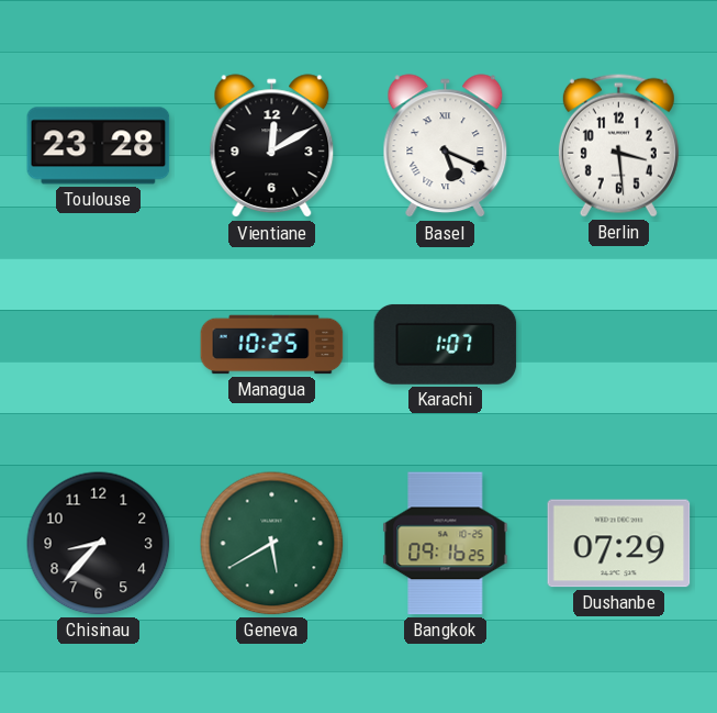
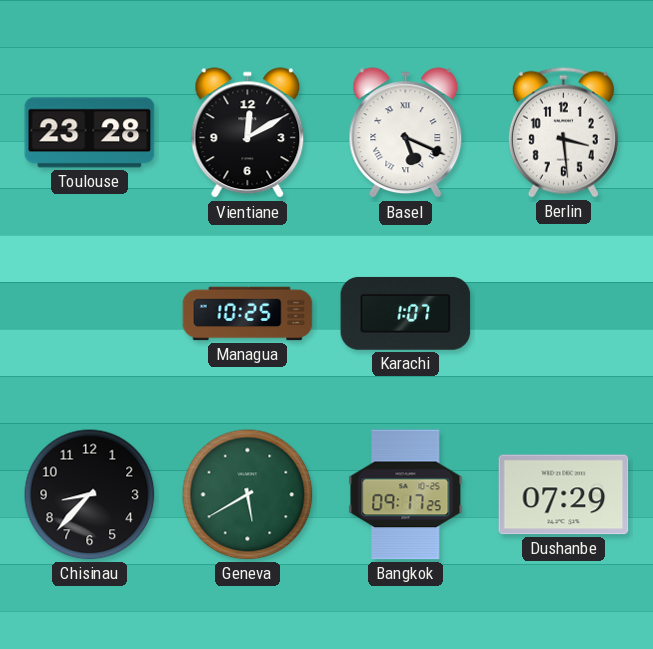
Bangkok: 09:16 -> 09:17
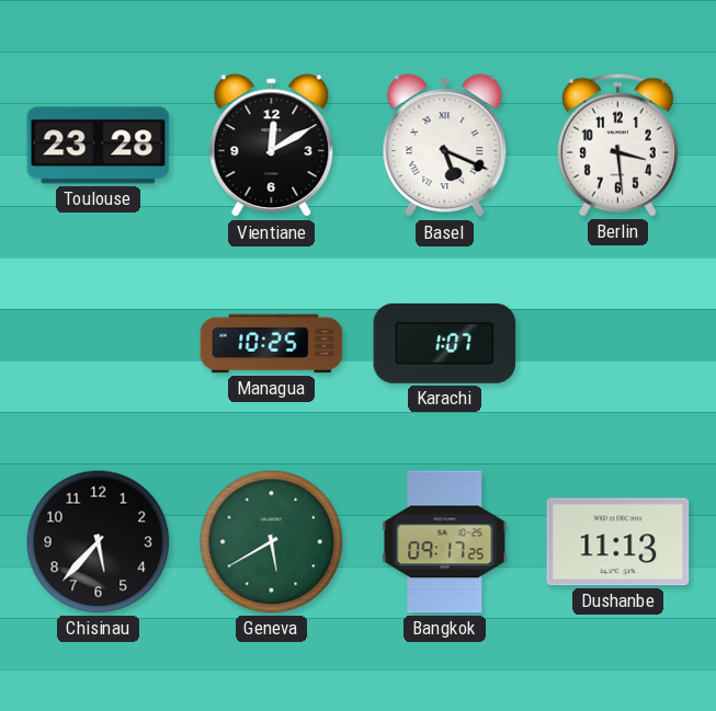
Chisinau: 8:37 -> 5:37
Dushanbe: 07:29 -> 11:13
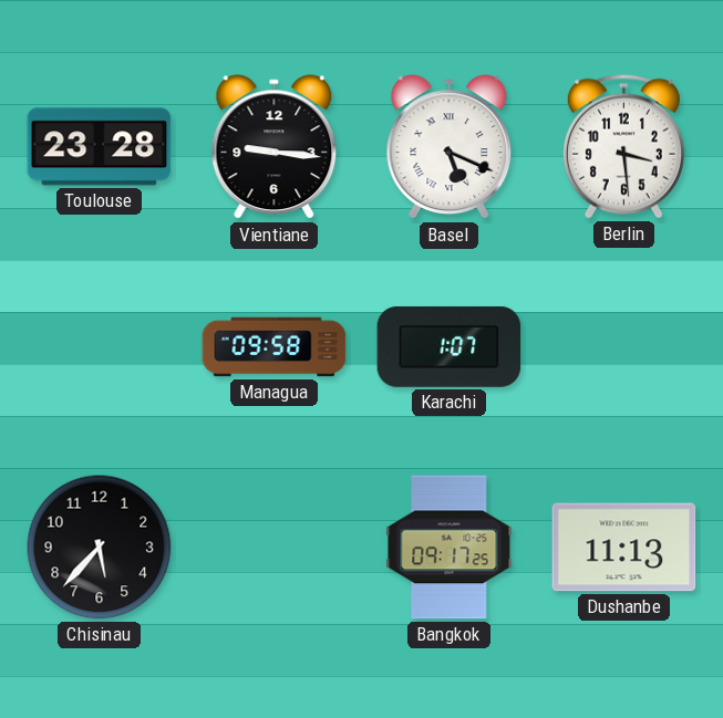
Vientiane: 12:10 -> 9:16
Managua: 10:25 -> 09:58
Geneva: 5:40 -> none
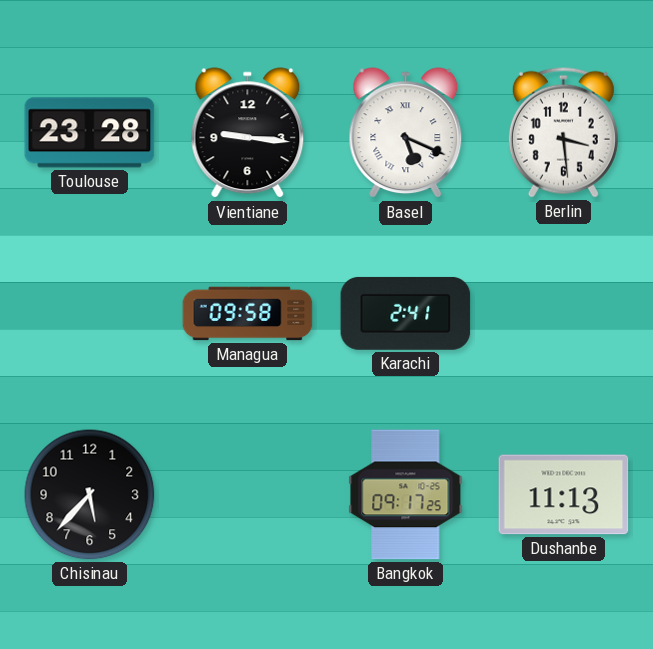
Karachi: 1:07 -> 2:41
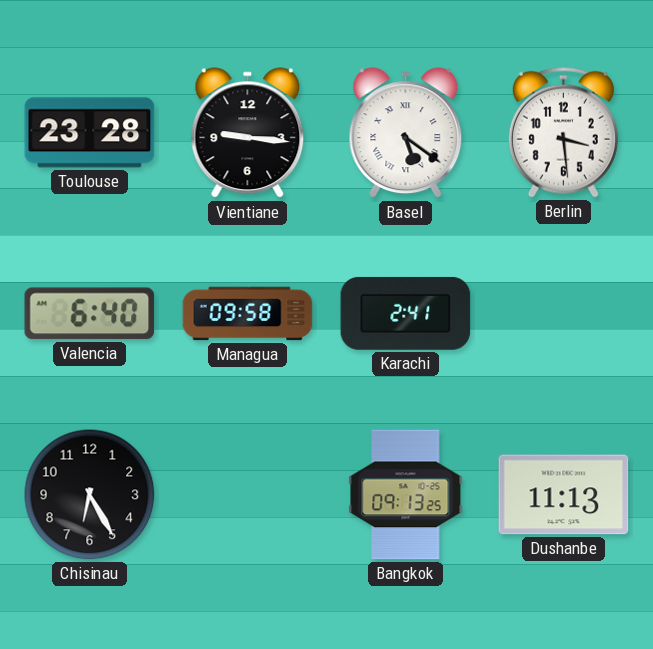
Basel: 5:19 -> 5:21
Valencia: none -> 6:40
Chisinau: 5:37 -> 6:25
Bangkok: 09:17 -> 09:13
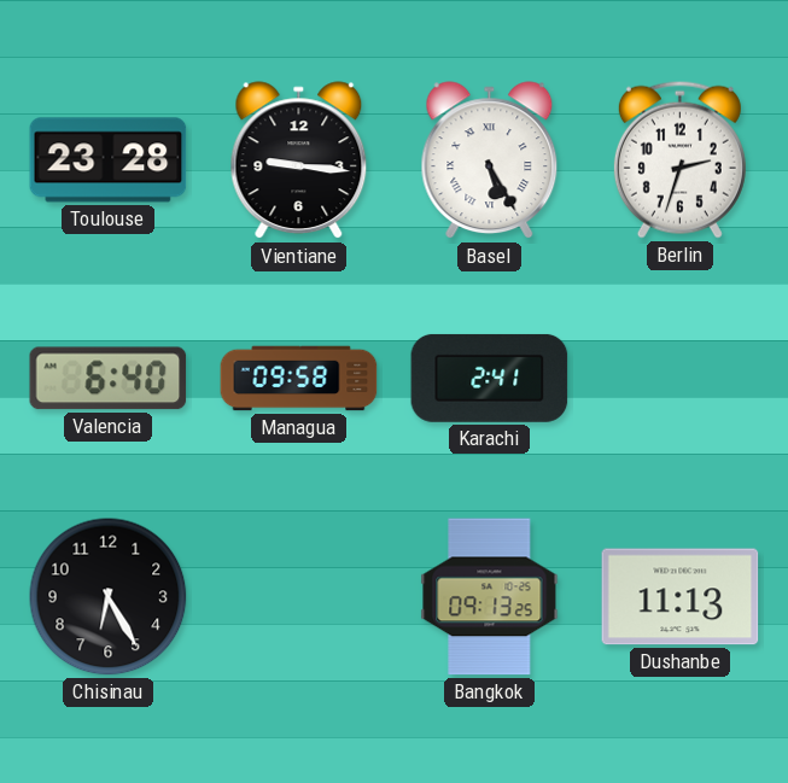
Basel: 5:21 -> 5:25
Berlin: 3:29 -> 2:33
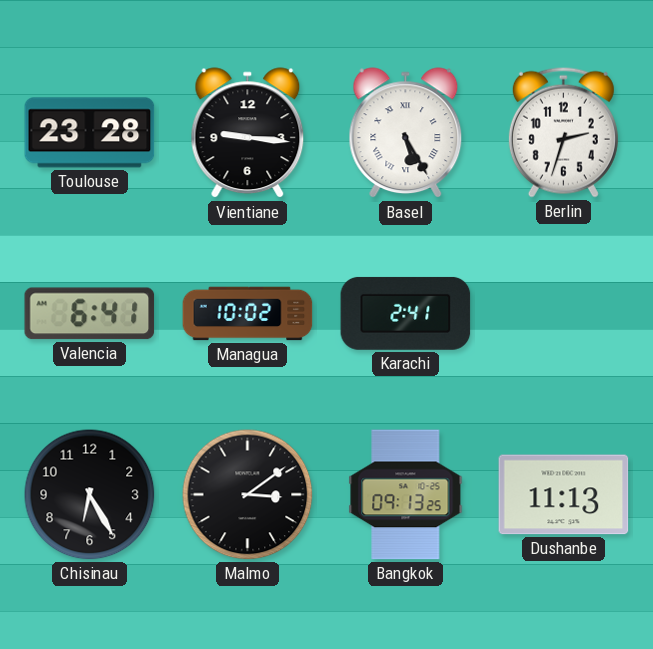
Valencia: 6:40 -> 6:41
Managua: 09:58 -> 10:02
Malmo: none -> 3:09
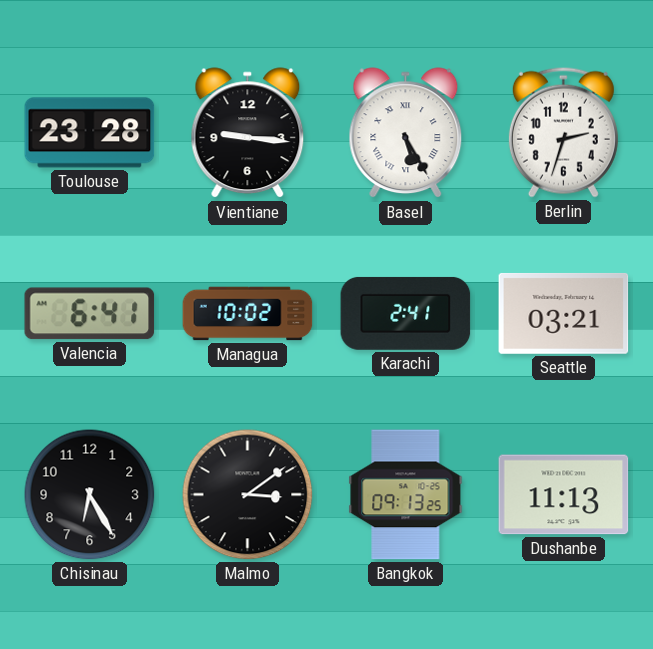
Seattle: none -> 03:21
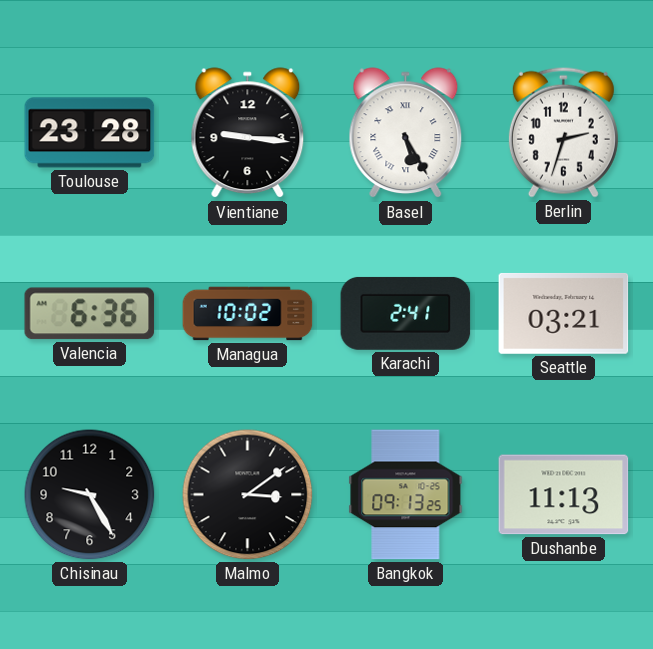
Valencia: 6:41 -> 6:36
Chisinau: 6:25 -> 9:25
